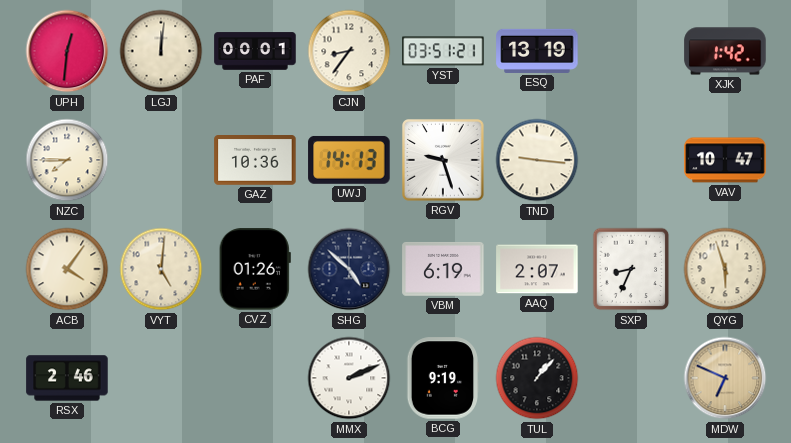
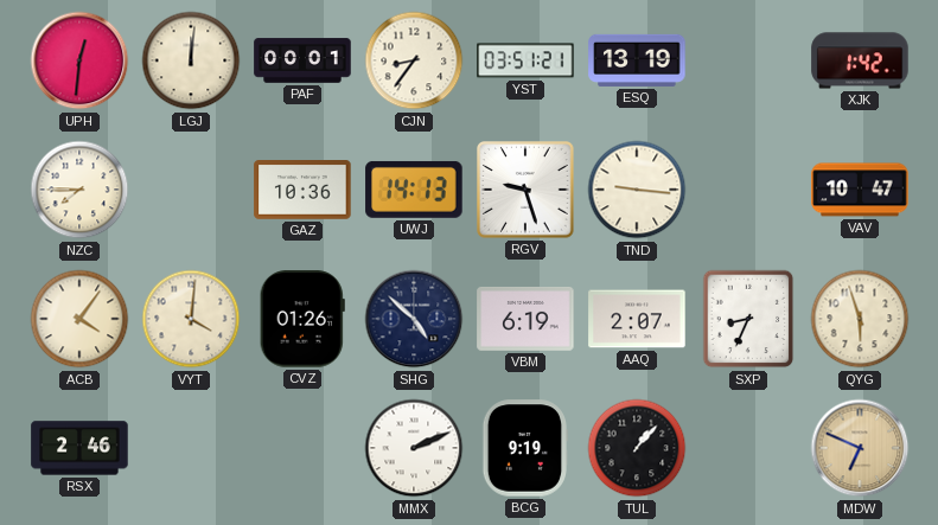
VYT: 5:01 -> 4:01
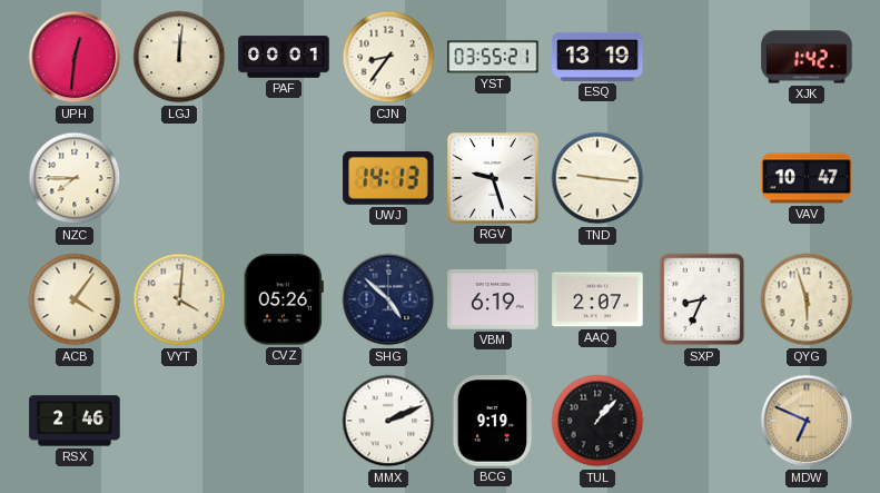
YST: 03:51 -> 03:55
GAZ: 10:36 -> none
CVZ: 01:26 -> 05:26
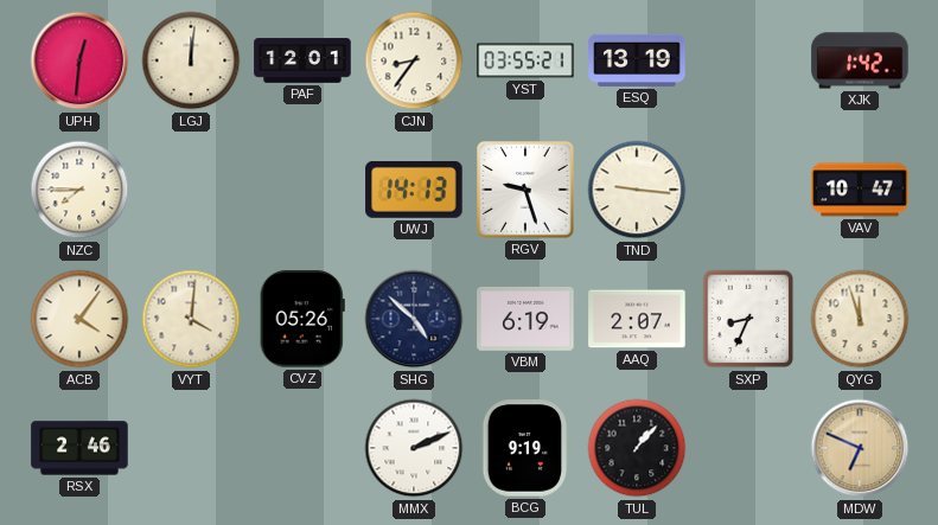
PAF: 00:01 -> 12:01
QYG: 5:57 -> 11:57
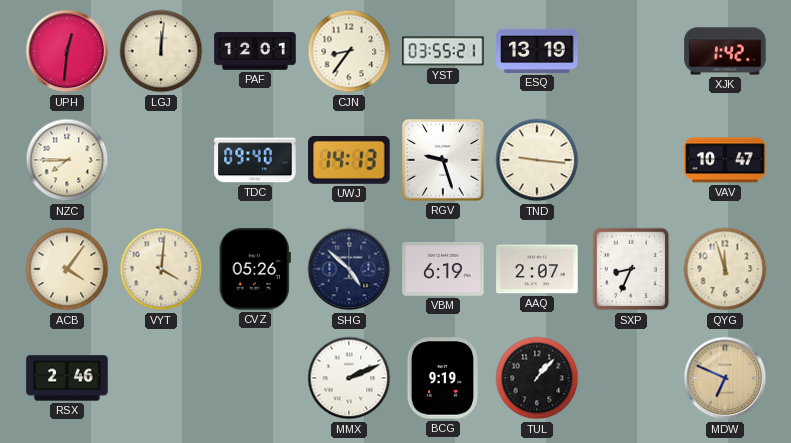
TDC: none -> 09:40
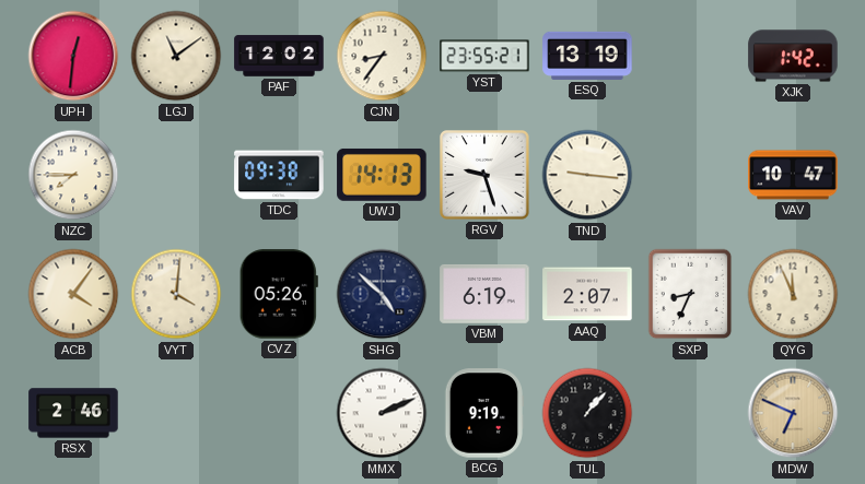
LGJ: 12:01 -> 11:09
PAF: 12:01 -> 12:02
YST: 03:55 -> 23:55
TDC: 09:40 -> 09:38
QYG: 11:57 -> 11:56
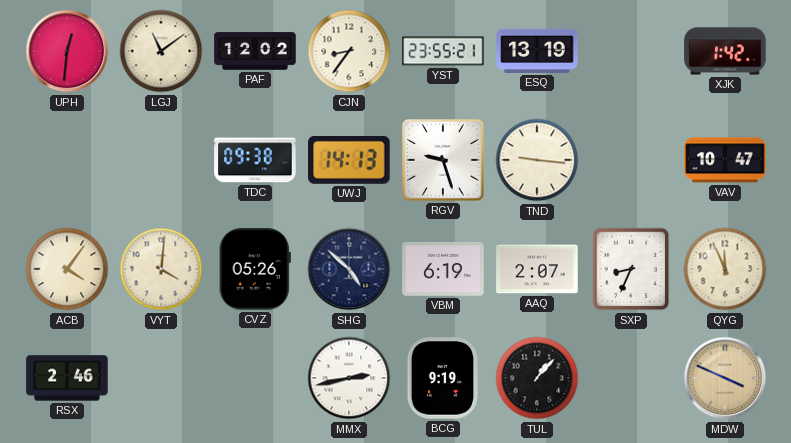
NZC: 7:45 -> none
MMX: 2:11 -> 2:43
MDW: 6:49 -> 3:49
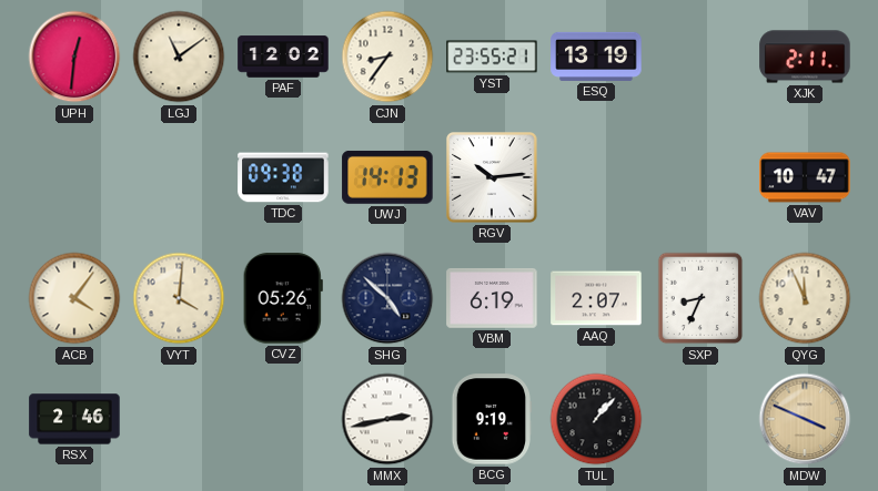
XJK: 1:42 -> 2:11
RGV: 9:27 -> 10:14
TND: 9:16 -> none
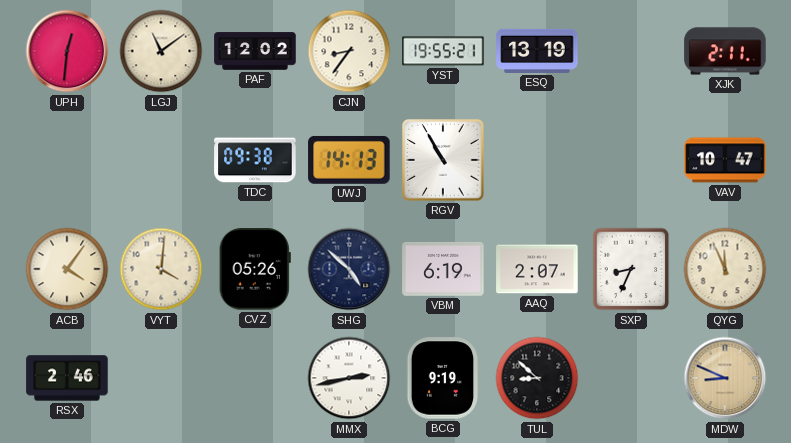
YST: 23:55 -> 19:55
RGV: 10:14 -> 10:55
TUL: 1:07 -> 8:52
MDW: 3:49 -> 8:49
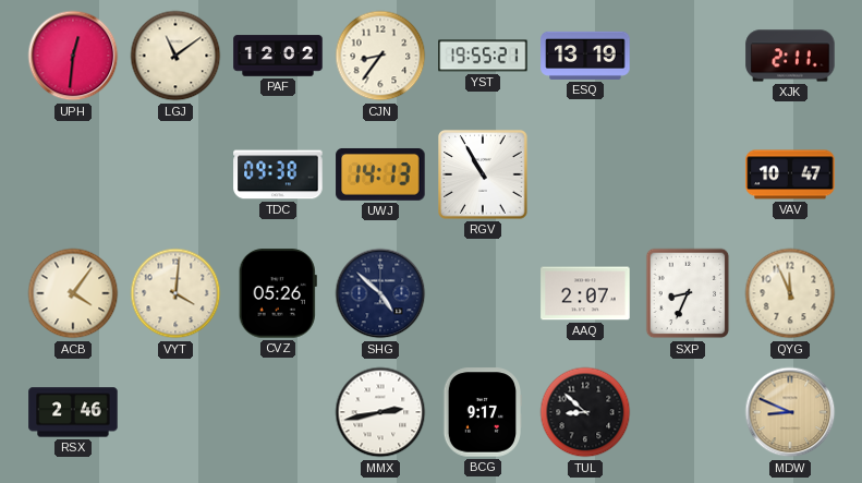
VBM: 6:19 -> none
BCG: 9:19 -> 9:17
